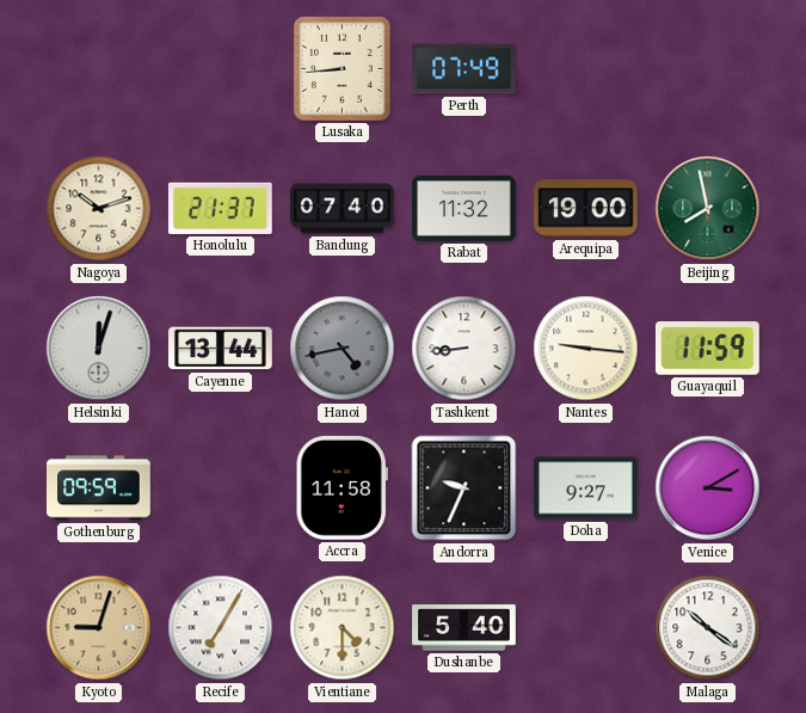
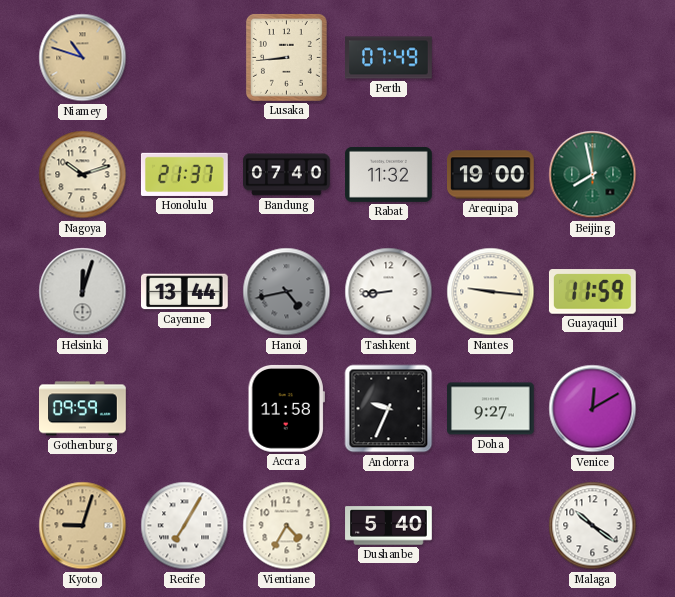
Niamey: none -> 10:48
Venice: 3:10 -> 12:10
Vientiane: 4:30 -> 4:35
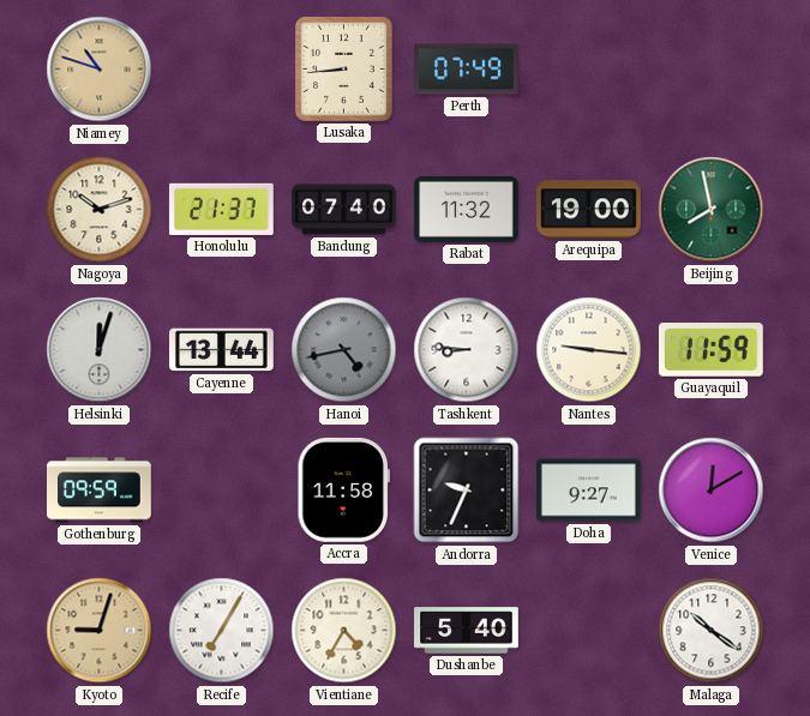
Tashkent: 8:44 -> 8:46
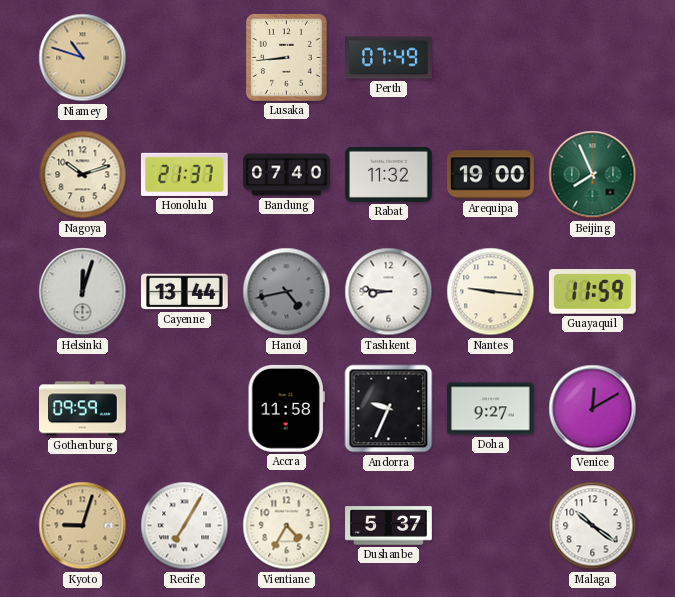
Beijing: 7:58 -> 7:56
Dushanbe: 5:40 -> 5:37
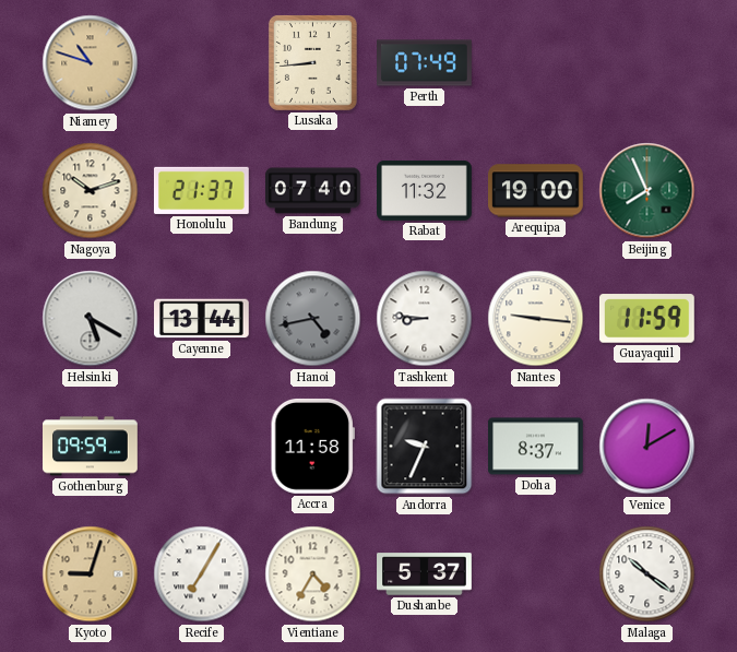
Helsinki: 12:03 -> 5:20
Doha: 9:27 -> 8:37
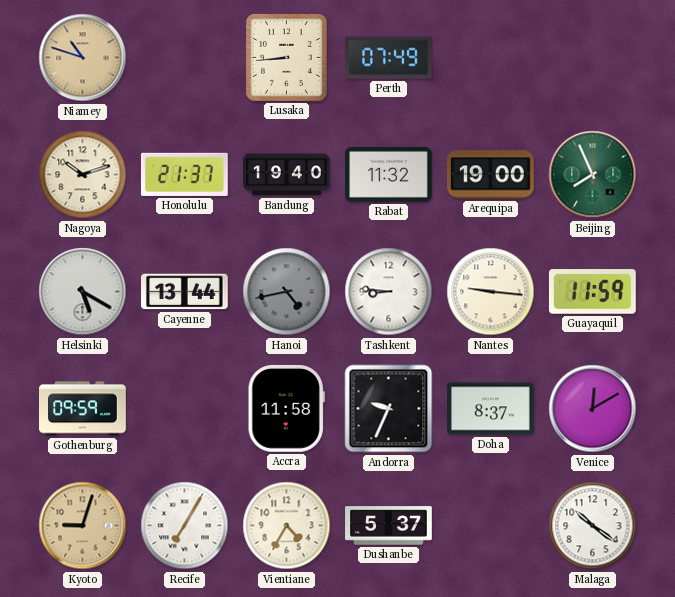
Bandung: 07:40 -> 19:40
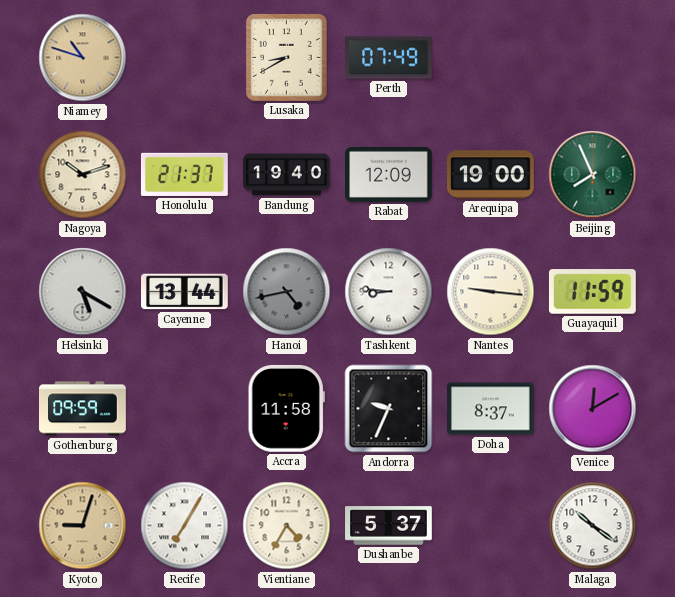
Lusaka: 8:44 -> 8:40
Rabat: 11:32 -> 12:09
